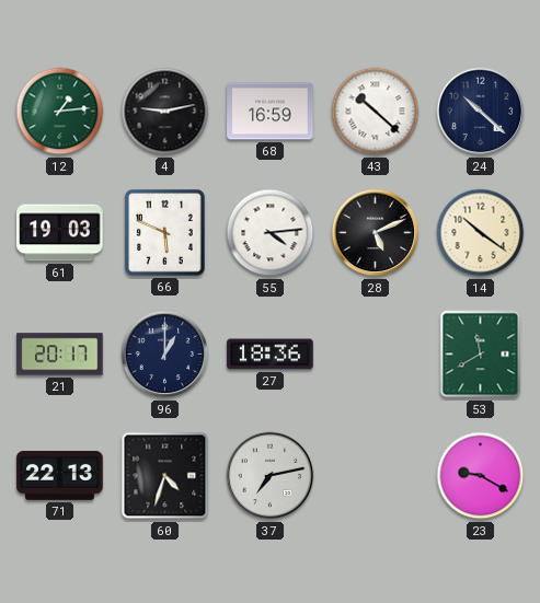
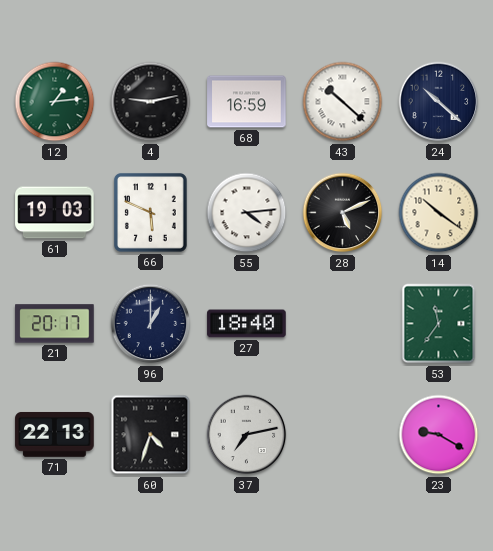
27: 18:36 -> 18:40
53: 11:40 -> 11:36
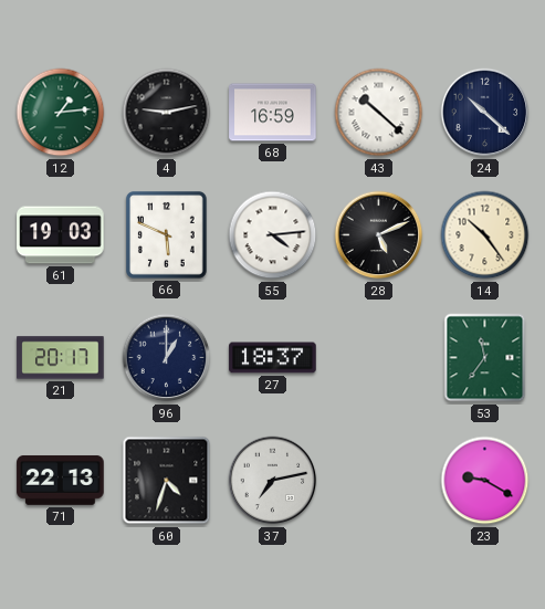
14: 10:21 -> 10:24
27: 18:40 -> 18:37
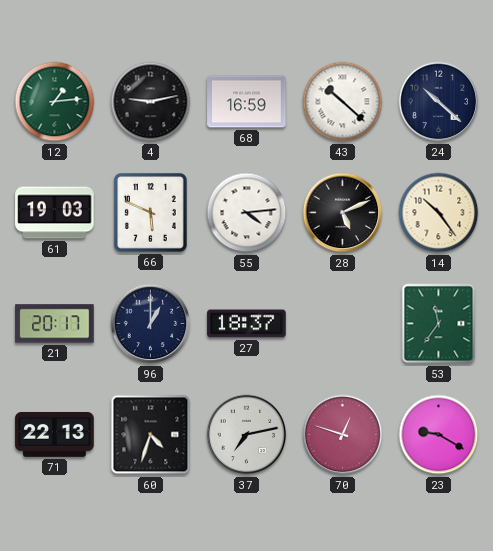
70: none -> 12:48
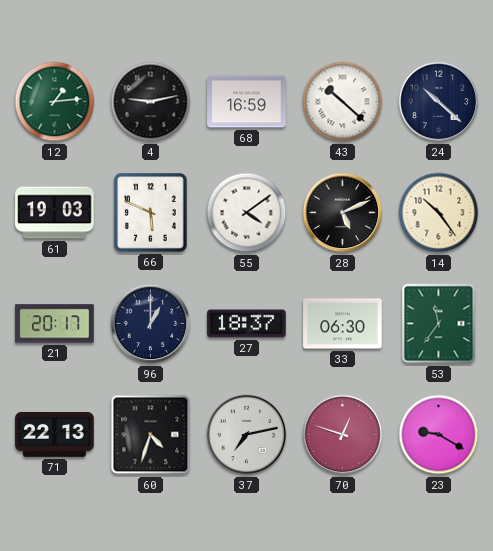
55: 4:14 -> 4:09
33: none -> 06:30
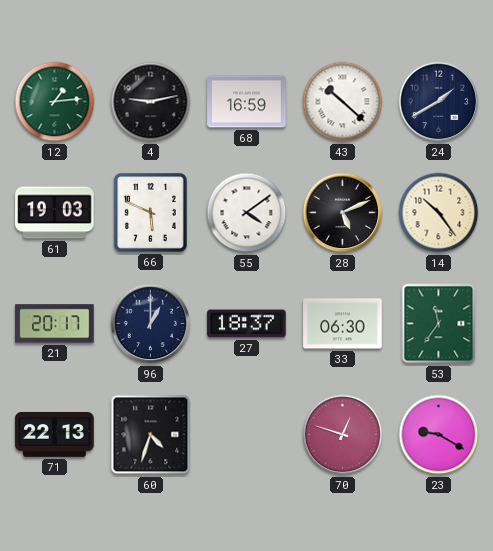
24: 10:22 -> 1:40
37: 7:13 -> none
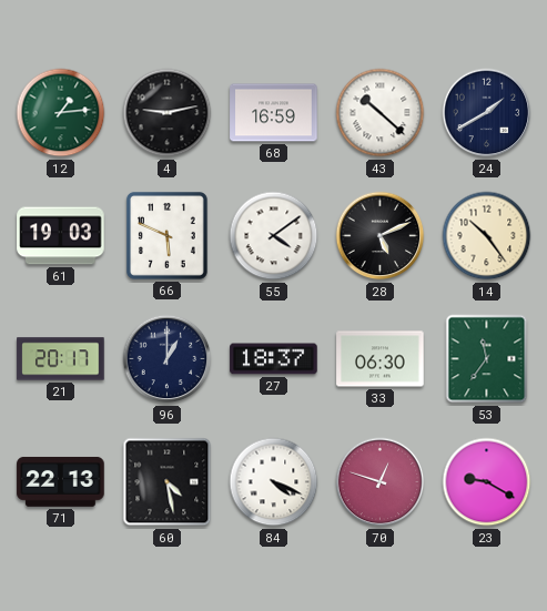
60: 4:33 -> 4:28
84: none -> 4:19
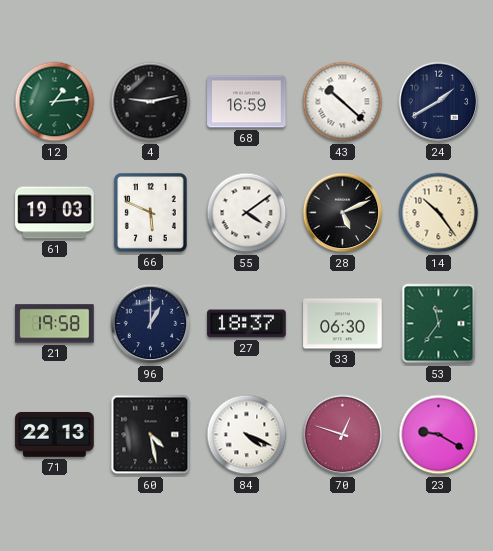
21: 20:17 -> 19:58
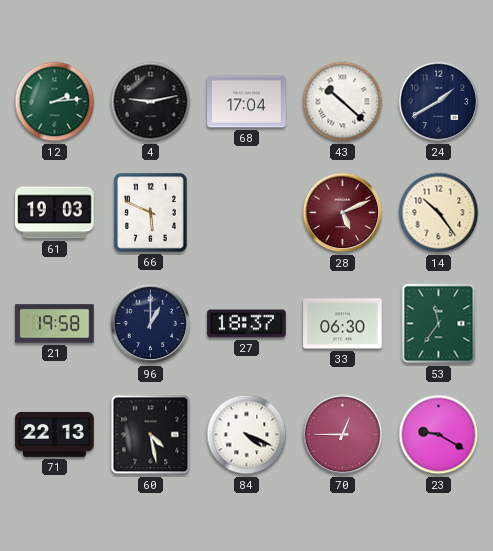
12: 1:14 -> 2:14
68: 16:59 -> 17:04
55: 4:09 -> none
28 dial: black -> burgundy
70: 12:48 -> 12:45
